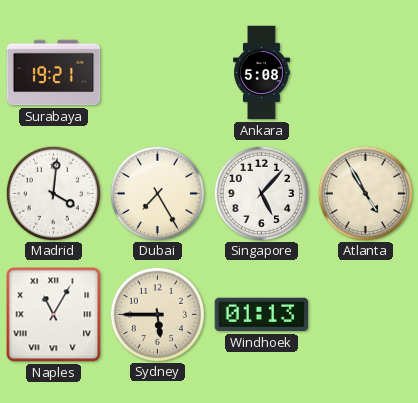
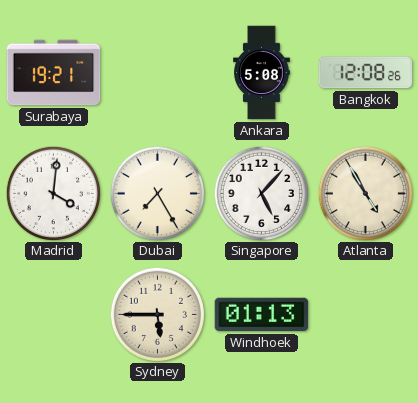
Bangkok: none -> 12:08
Naples: 11:05 -> none
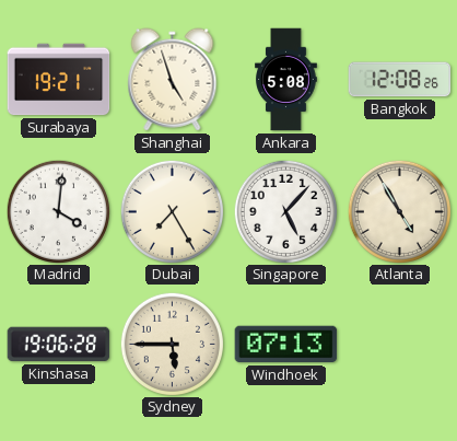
Shanghai: none -> 4:57
Kinshasa: none -> 19:06
Windhoek: 01:13 -> 07:13
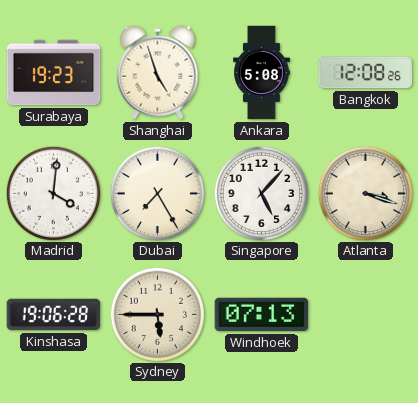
Surabaya: 19:21 -> 19:23
Atlanta: 4:55 -> 3:18
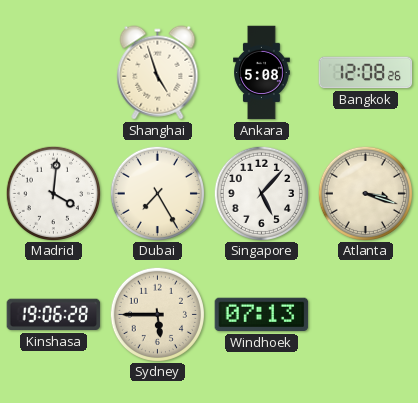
Surabaya: 19:23 -> none
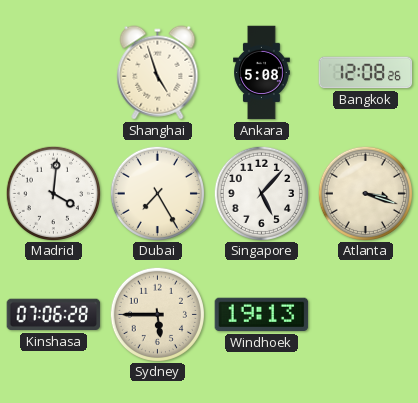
Kinshasa: 19:06 -> 07:06
Windhoek: 07:13 -> 19:13
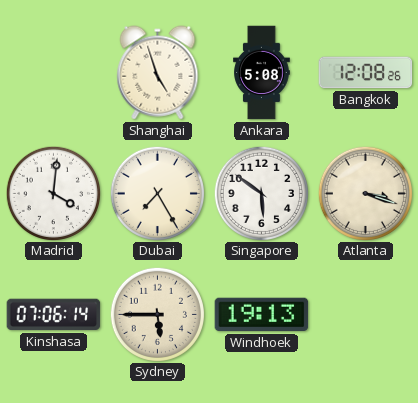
Singapore: 5:07 -> 5:51
Kinshasa: 07:06:28 -> 07:06:14
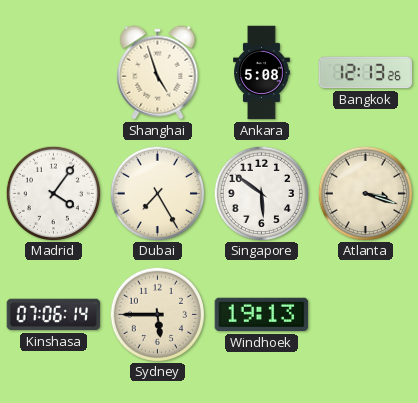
Bangkok: 12:08 -> 12:13
Madrid: 4:01 -> 4:06
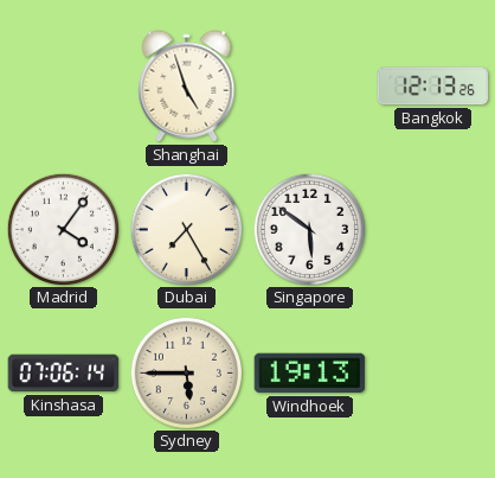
Ankara: 5:08 -> none
Atlanta: 3:18 -> none
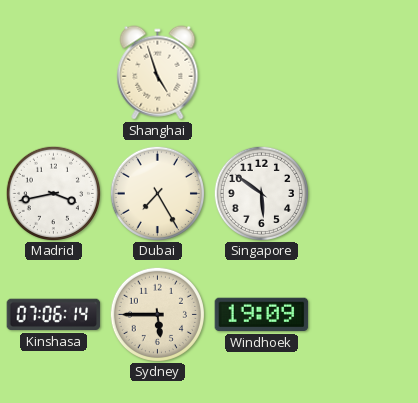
Bangkok: 12:13 -> none
Madrid: 4:06 -> 3:43
Windhoek: 19:13 -> 19:09
